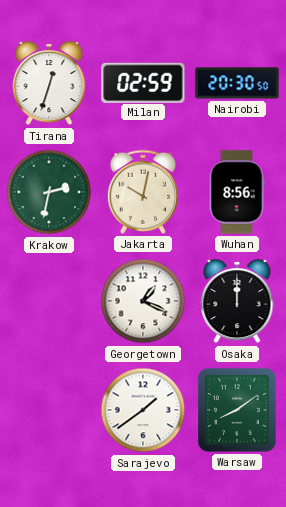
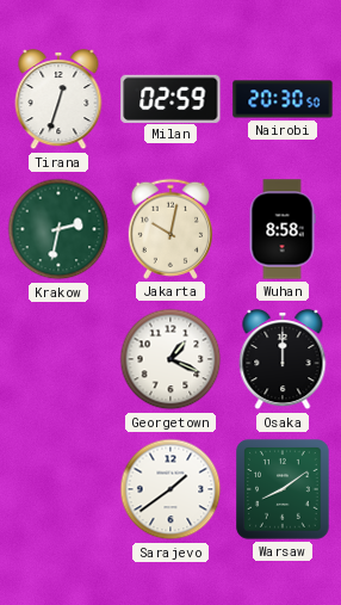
Wuhan: 8:56 -> 8:58
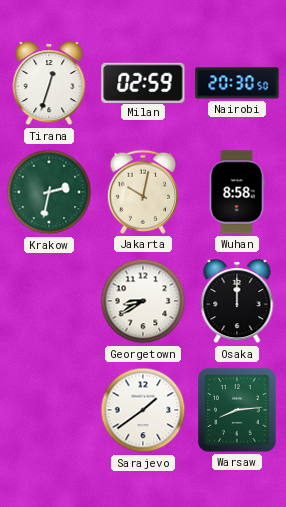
Georgetown: 1:19 -> 8:40
Warsaw: 8:09 -> 8:14
